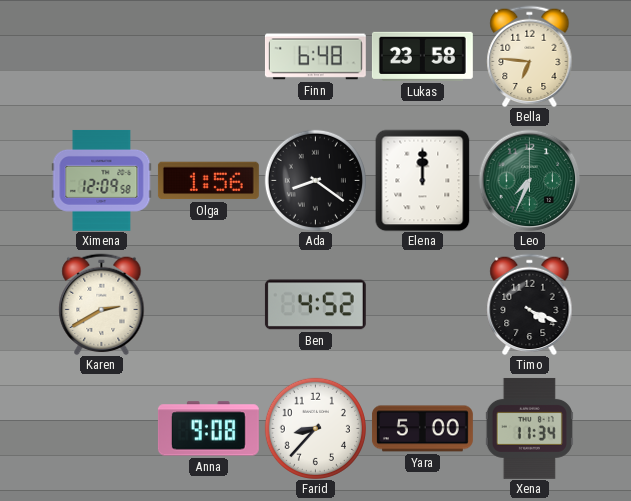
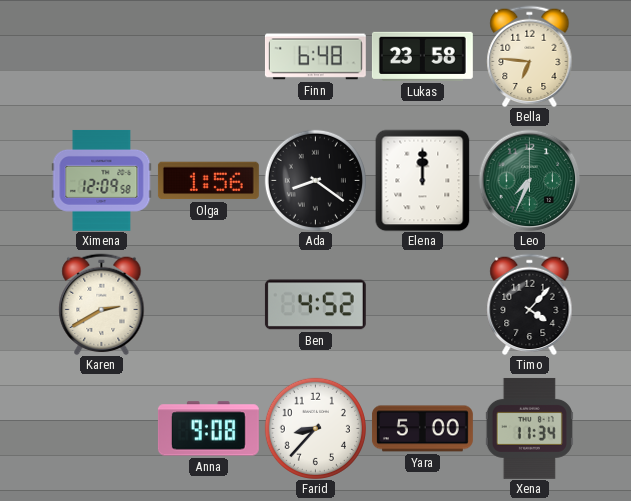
Timo: 4:19 -> 4:07
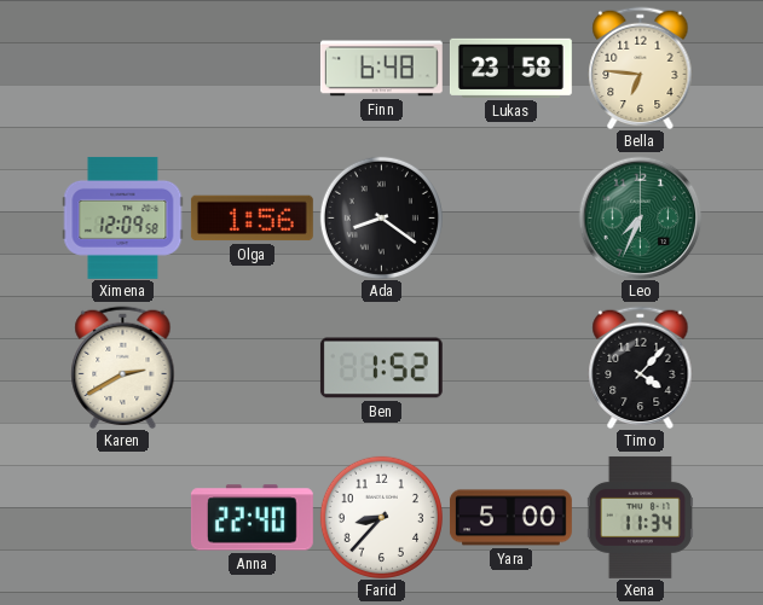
Elena: 12:00 -> none
Ben: 4:52 -> 1:52
Anna: 9:08 -> 22:40
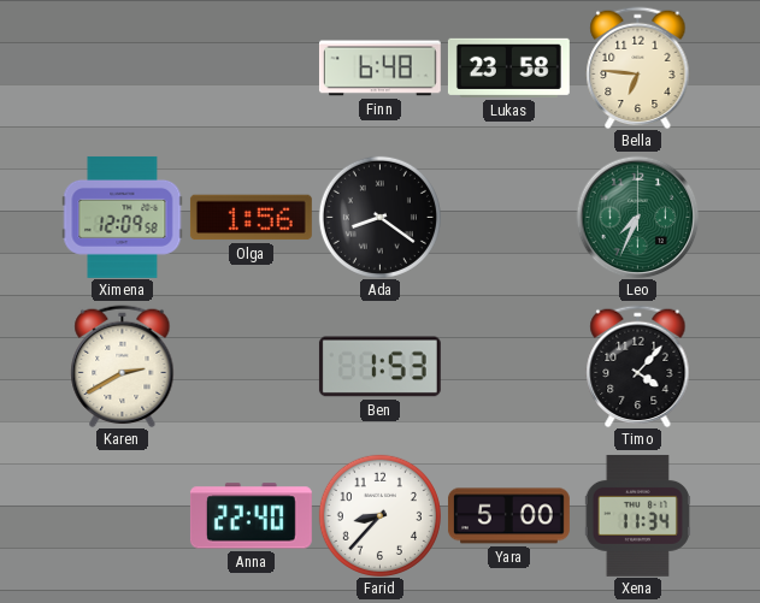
Ben: 1:52 -> 1:53
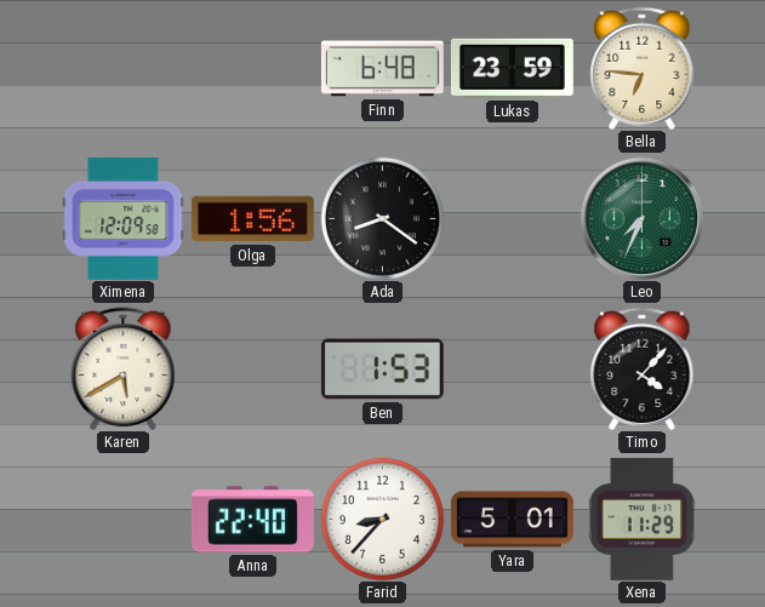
Lukas: 23:58 -> 23:59
Karen: 2:40 -> 5:40
Yara: 5:00 -> 5:01
Xena: 11:34 -> 11:29
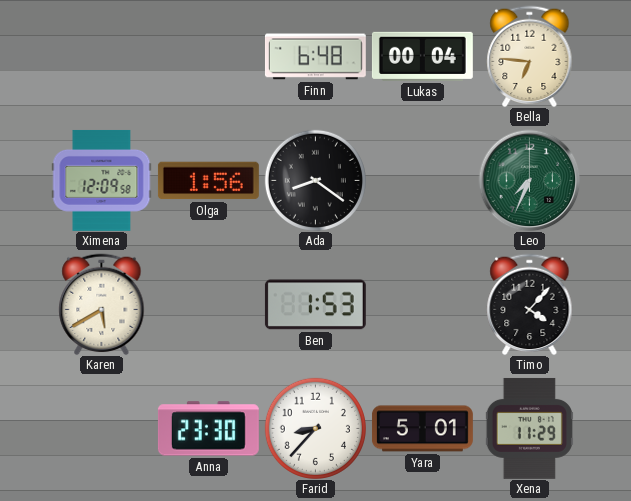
Lukas: 23:59 -> 00:04
Anna: 22:40 -> 23:30
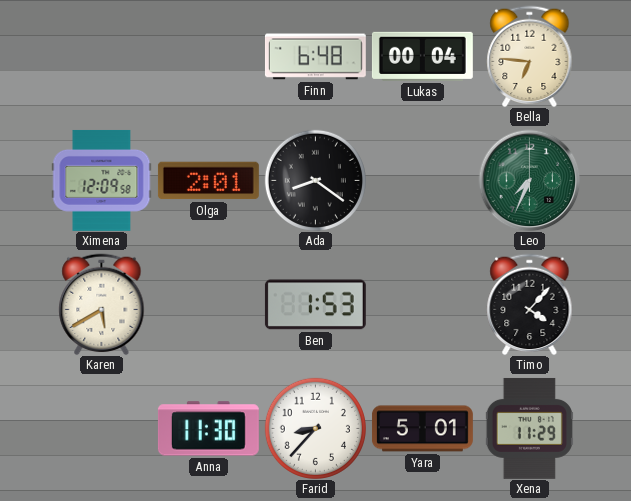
Olga: 1:56 -> 2:01
Anna: 23:30 -> 11:30
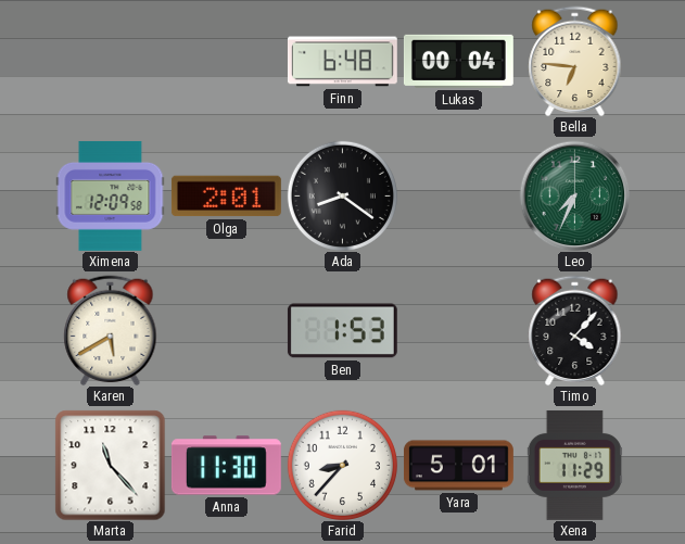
Marta: none -> 11:23
